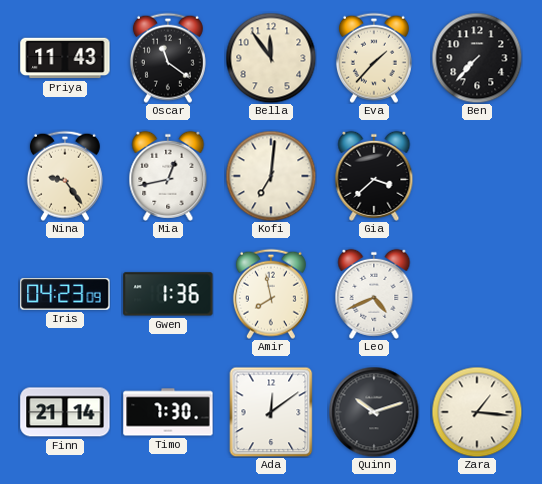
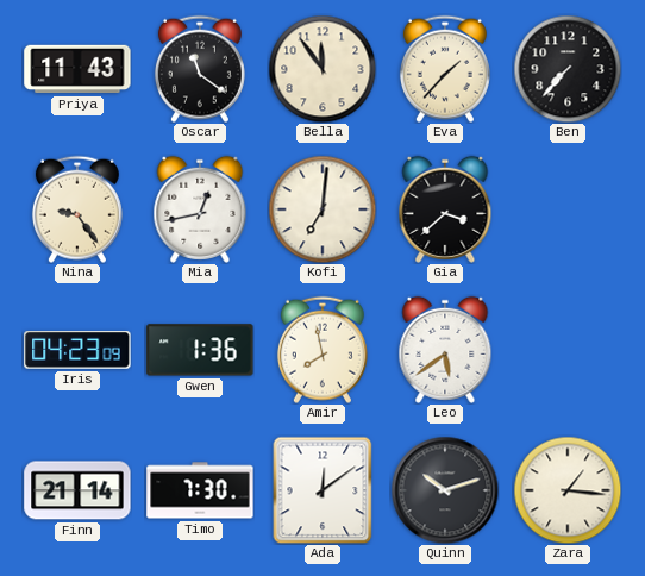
Leo: 4:41 -> 5:39
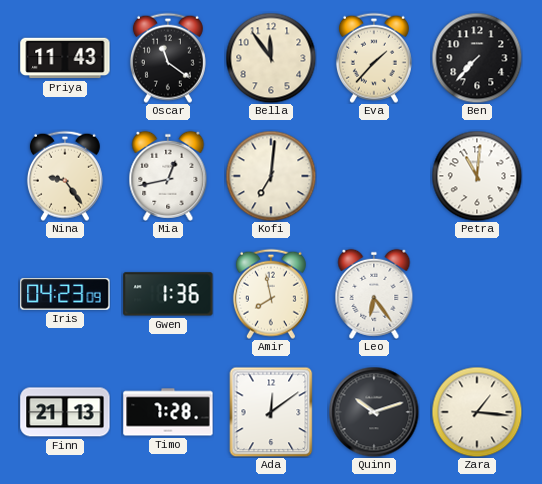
Gia: 3:38 -> none
Petra: none -> 11:01
Leo: 5:39 -> 6:24
Finn: 21:14 -> 21:13
Timo: 7:30 -> 7:28
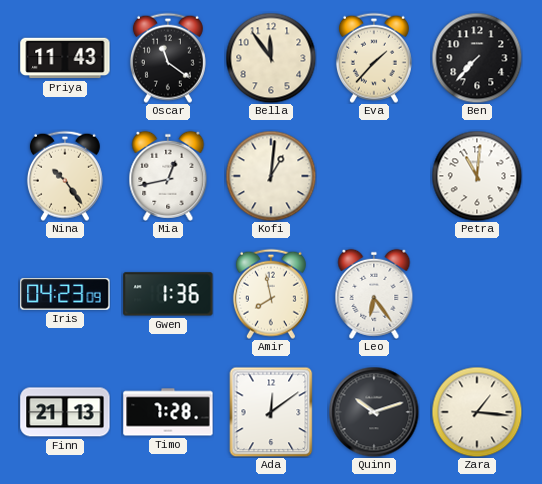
Nina: 9:24 -> 10:24
Kofi: 7:01 -> 1:01
